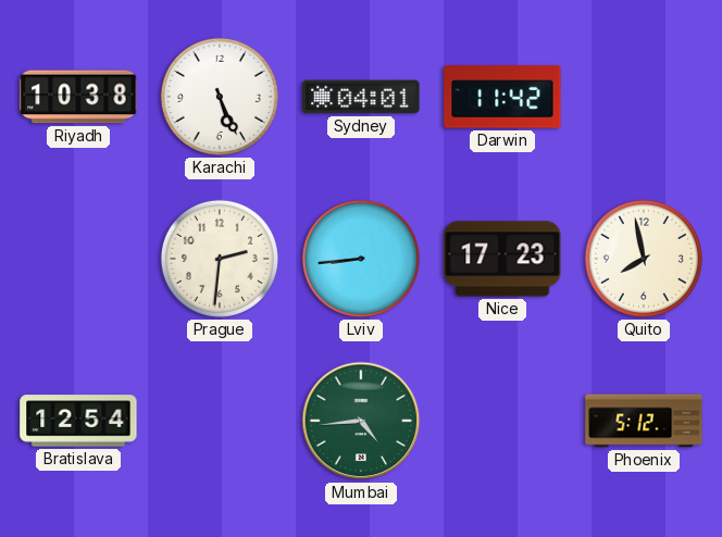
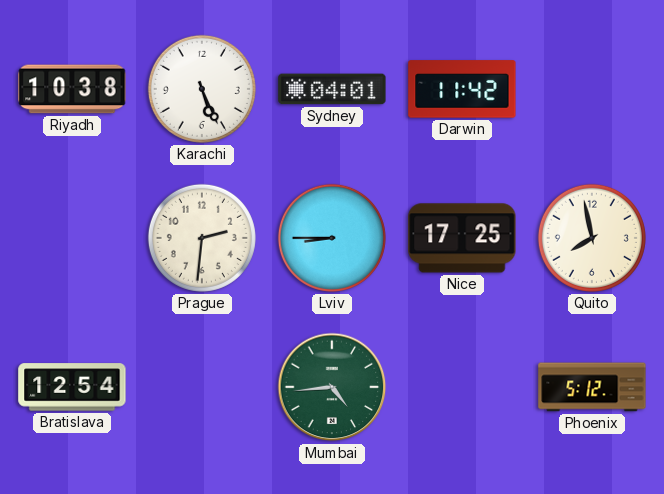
Lviv: 8:44 -> 8:45
Nice: 17:23 -> 17:25
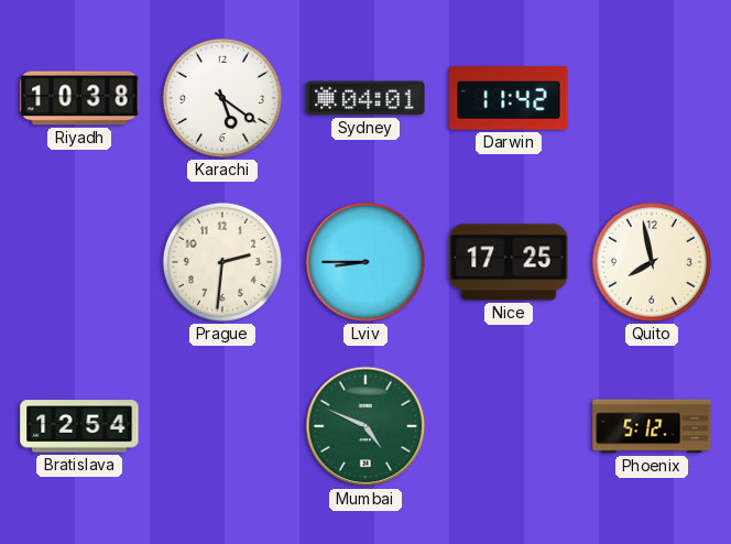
Karachi: 5:26 -> 5:21
Mumbai: 4:44 -> 4:49
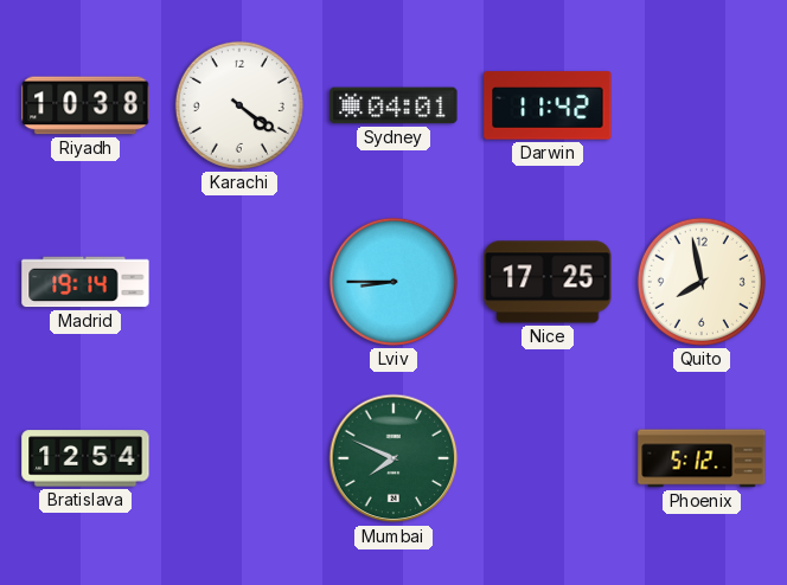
Karachi: 5:21 -> 4:21
Madrid: none -> 19:14
Prague: 2:31 -> none
Mumbai: 4:49 -> 7:49
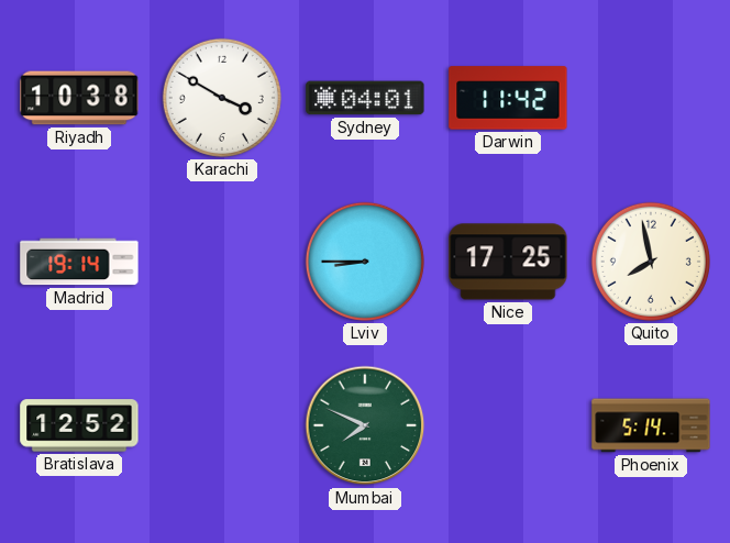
Karachi: 4:21 -> 3:50
Bratislava: 12:54 -> 12:52
Phoenix: 5:12 -> 5:14
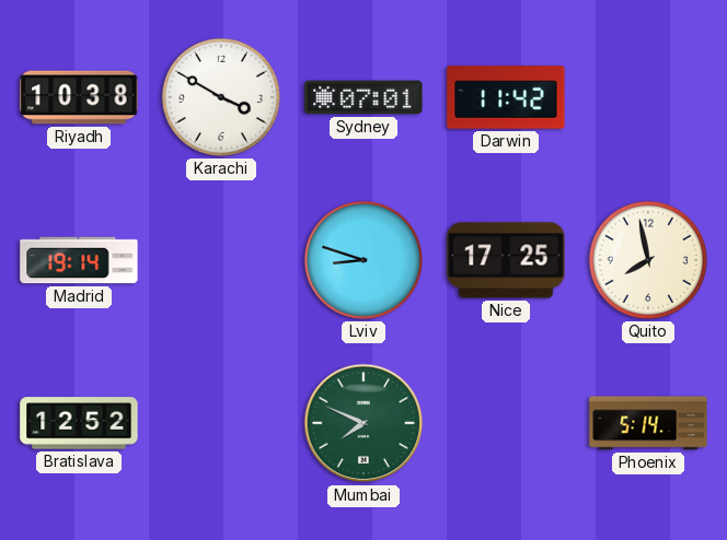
Sydney: 04:01 -> 07:01
Lviv: 8:45 -> 8:48
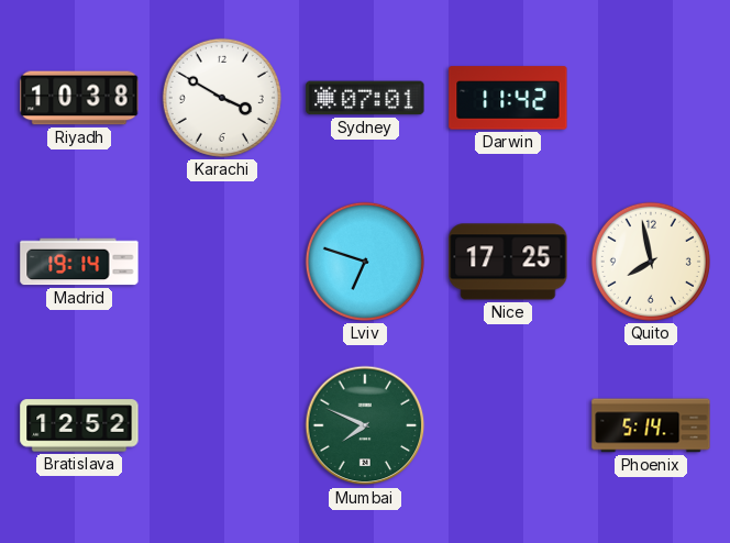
Lviv: 8:48 -> 6:48
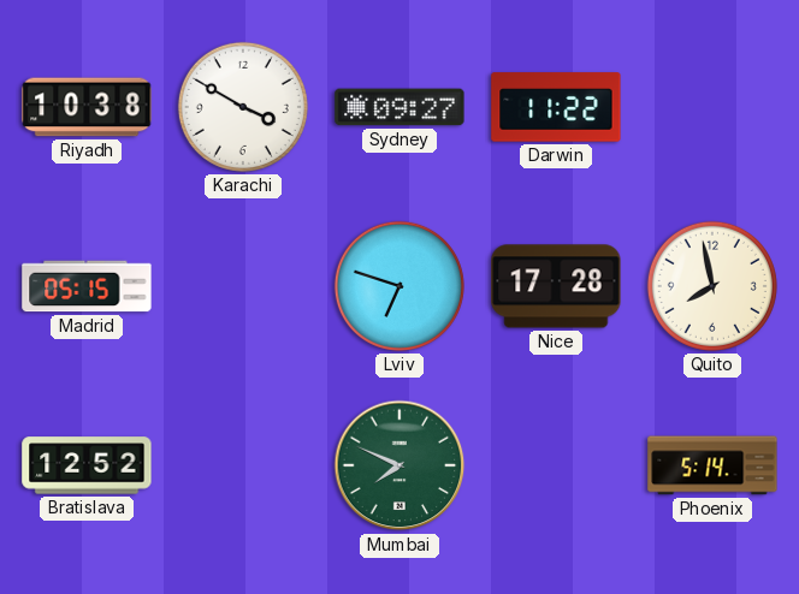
Sydney: 07:01 -> 09:27
Darwin: 11:42 -> 11:22
Madrid: 19:14 -> 05:15
Nice: 17:25 -> 17:28
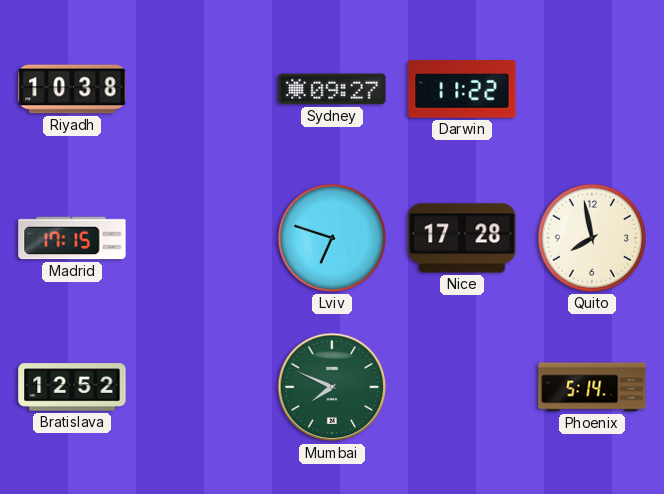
Karachi: 3:50 -> none
Madrid: 05:15 -> 17:15
